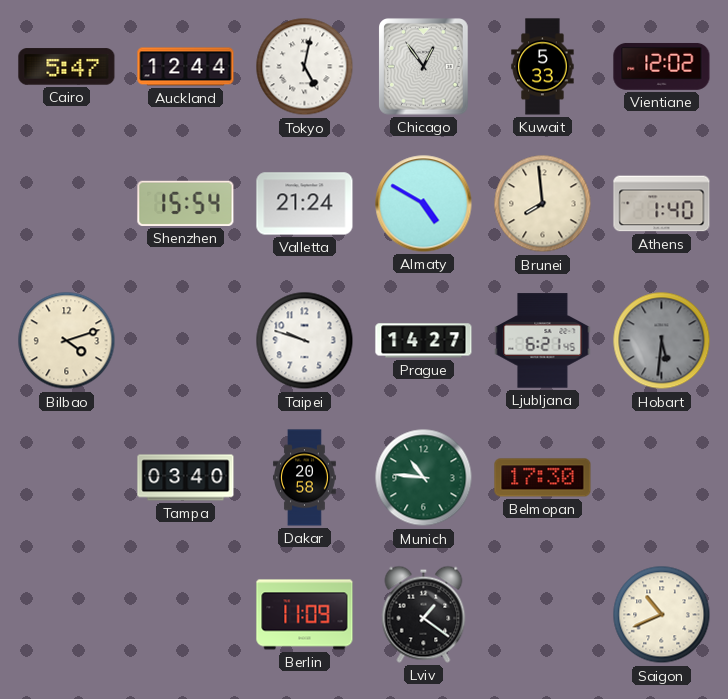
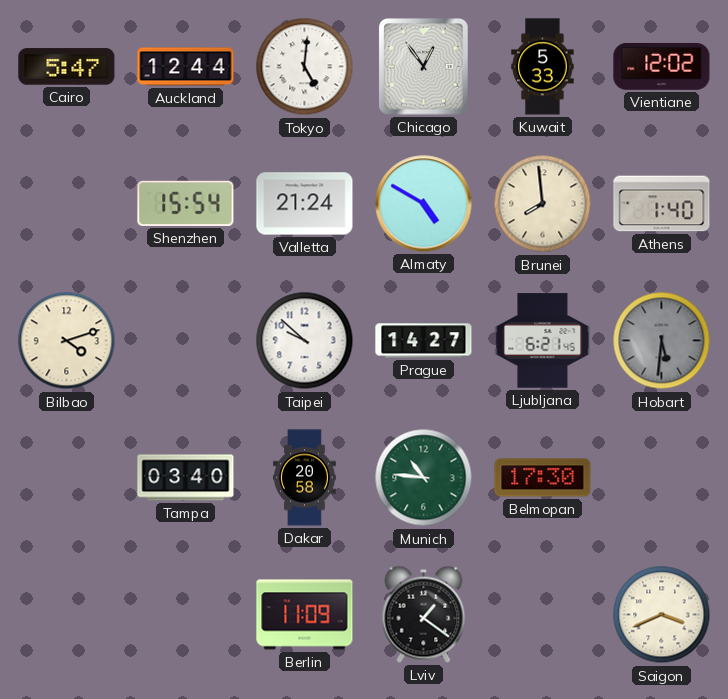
Tokyo: 5:02 -> 5:01
Taipei: 9:48 -> 9:52
Saigon: 10:41 -> 3:41
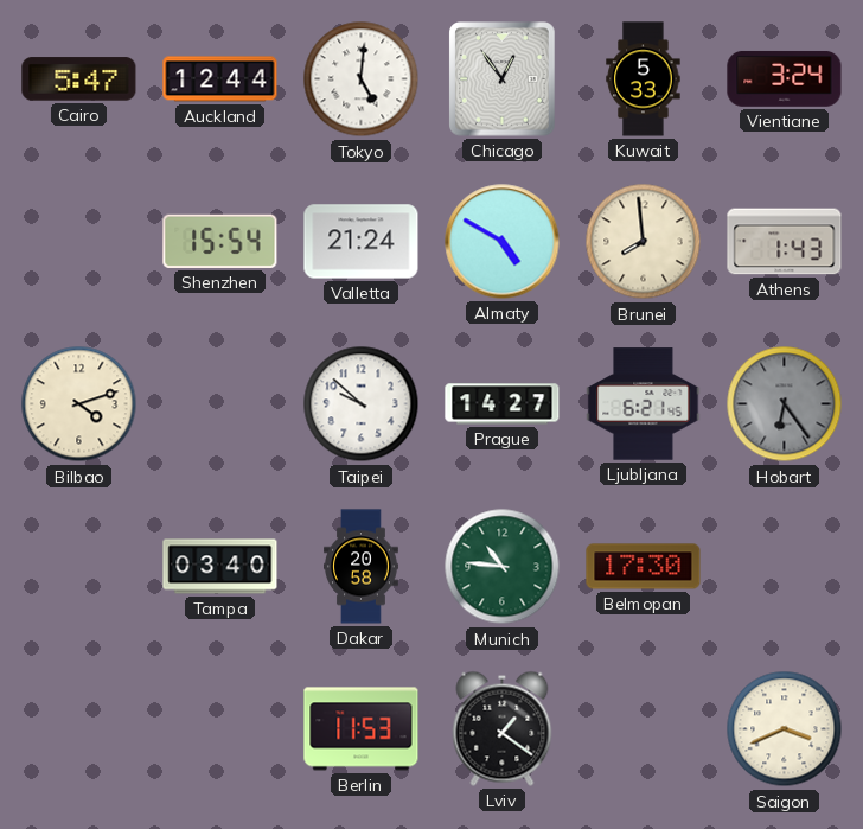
Vientiane: 12:02 -> 3:24
Athens: 1:40 -> 1:43
Hobart: 5:31 -> 6:24
Berlin: 11:09 -> 11:53
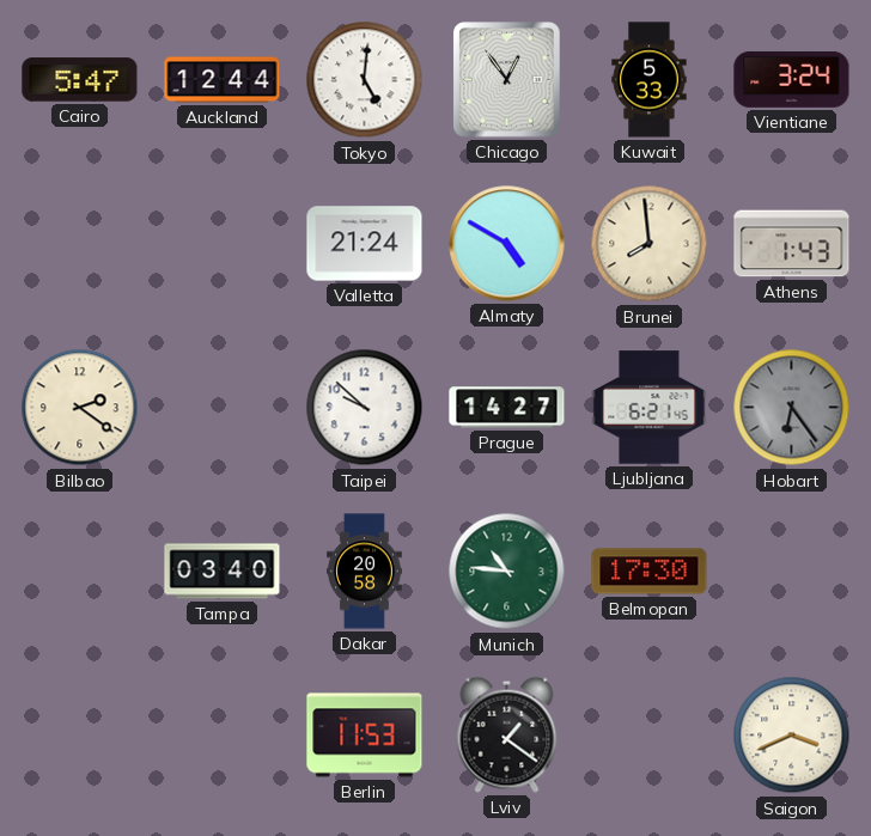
Shenzhen: 15:54 -> none
Bilbao: 4:12 -> 2:21
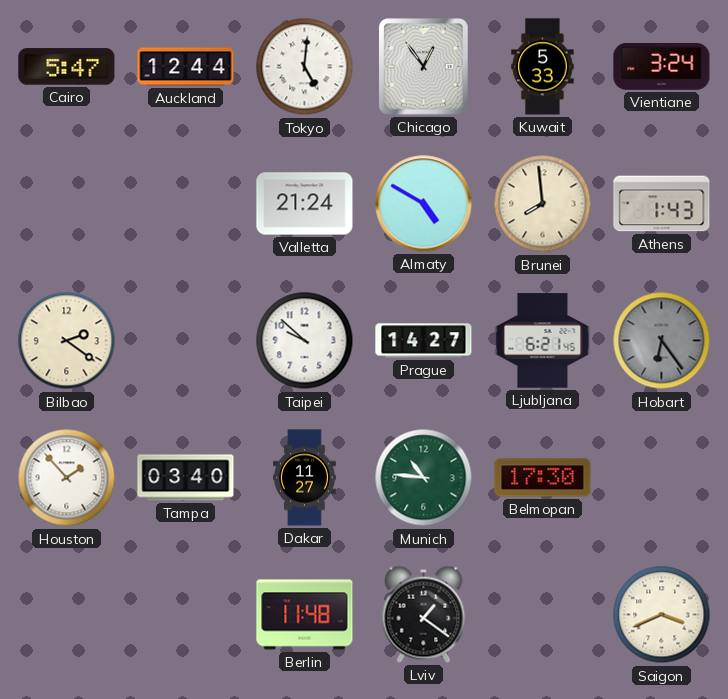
Houston: none -> 1:53
Dakar: 20:58 -> 11:27
Berlin: 11:53 -> 11:48
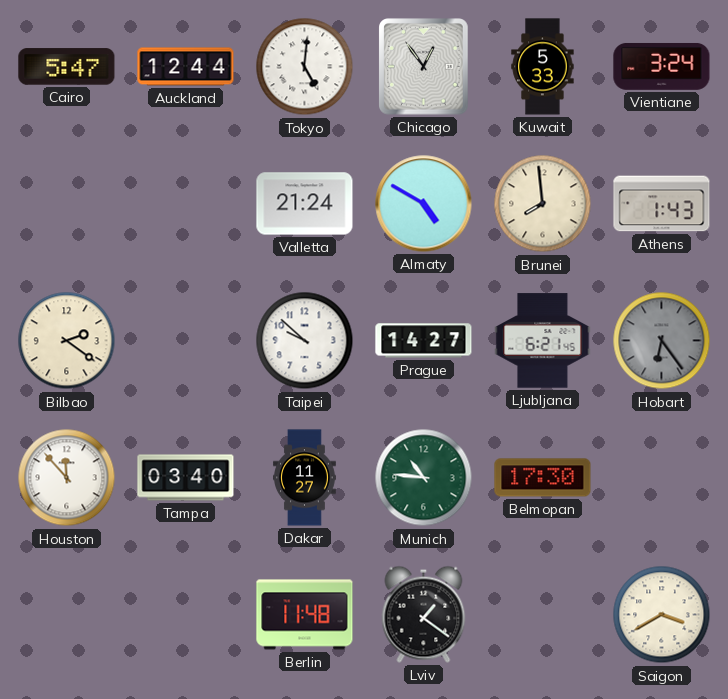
Houston: 1:53 -> 11:53
Saigon: 3:41 -> 3:40
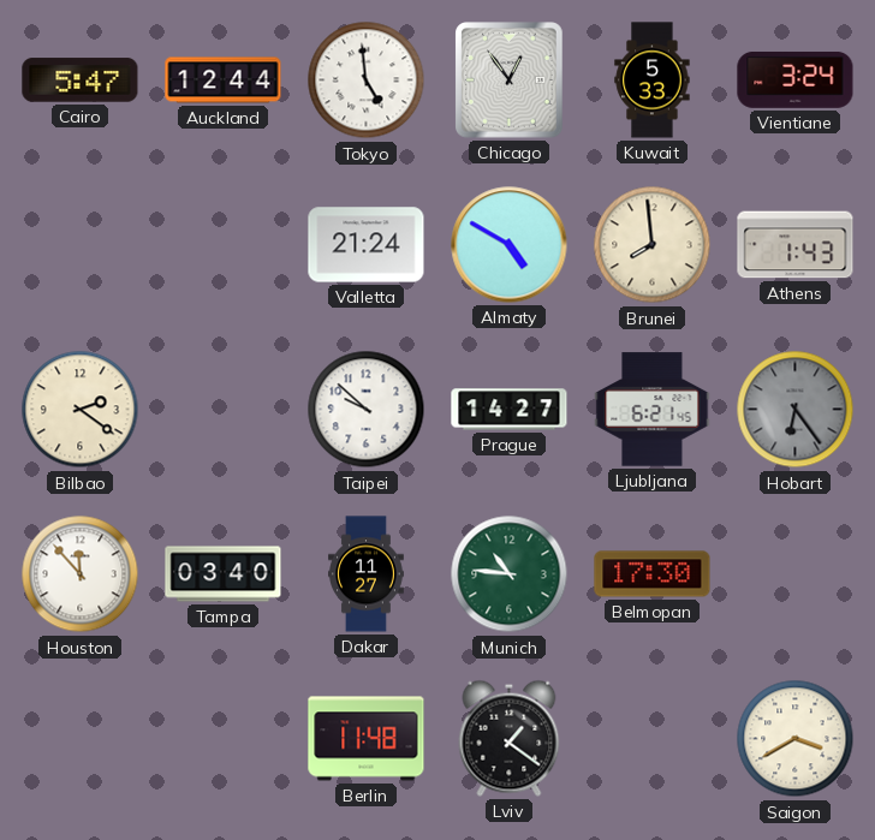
Tokyo: 5:01 -> 4:59
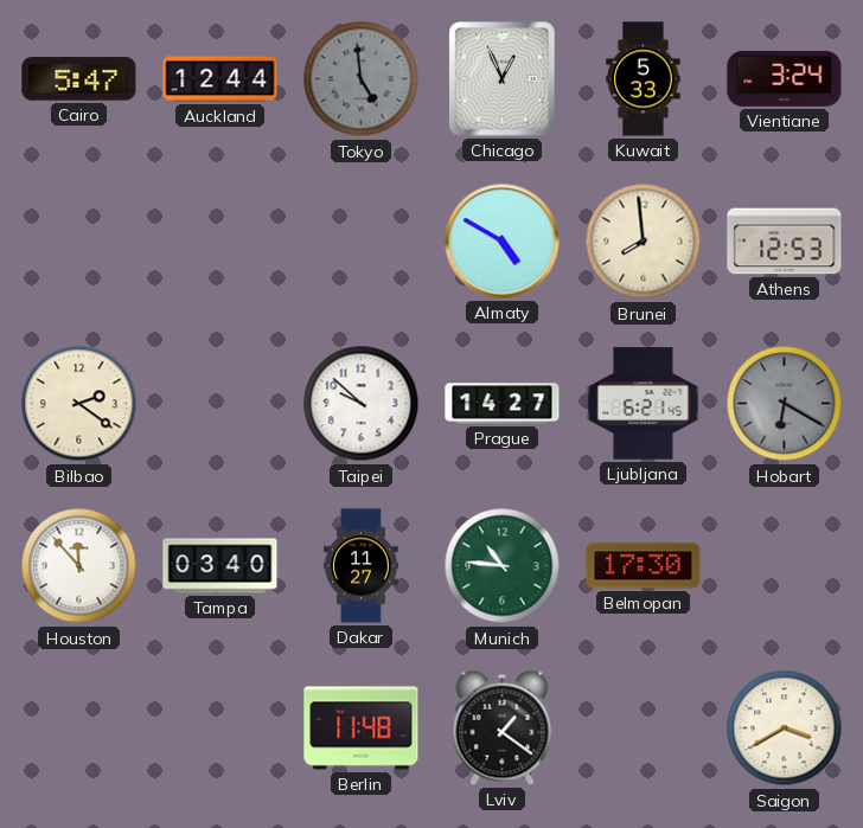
Tokyo dial: white -> grey
Chicago: 12:54 -> 12:56
Valletta: 21:24 -> none
Athens: 1:43 -> 12:53
Hobart: 6:24 -> 6:20
